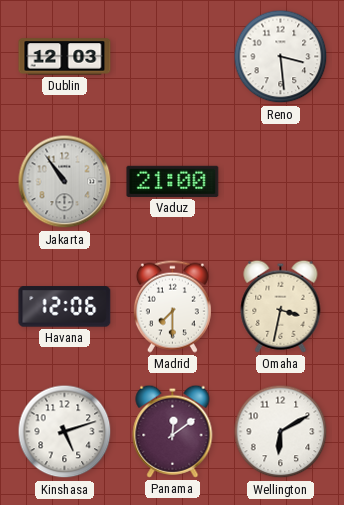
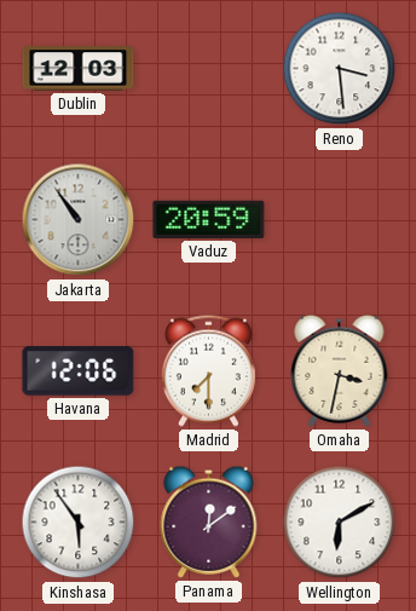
Vaduz: 21:00 -> 20:59
Kinshasa: 5:12 -> 5:54
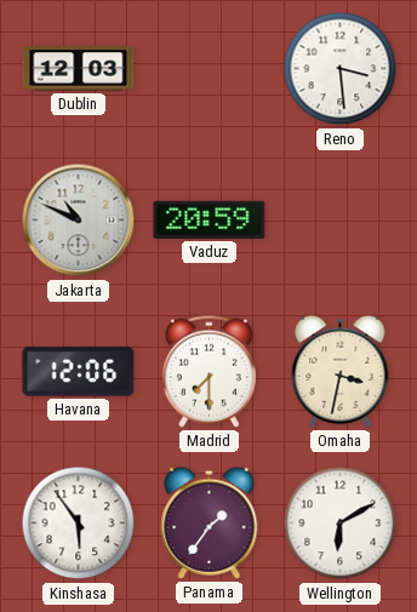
Jakarta: 10:54 -> 10:49
Panama: 12:09 -> 1:36
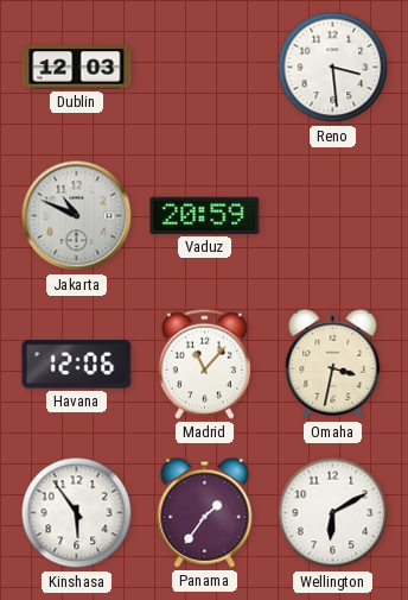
Madrid: 7:30 -> 11:07
